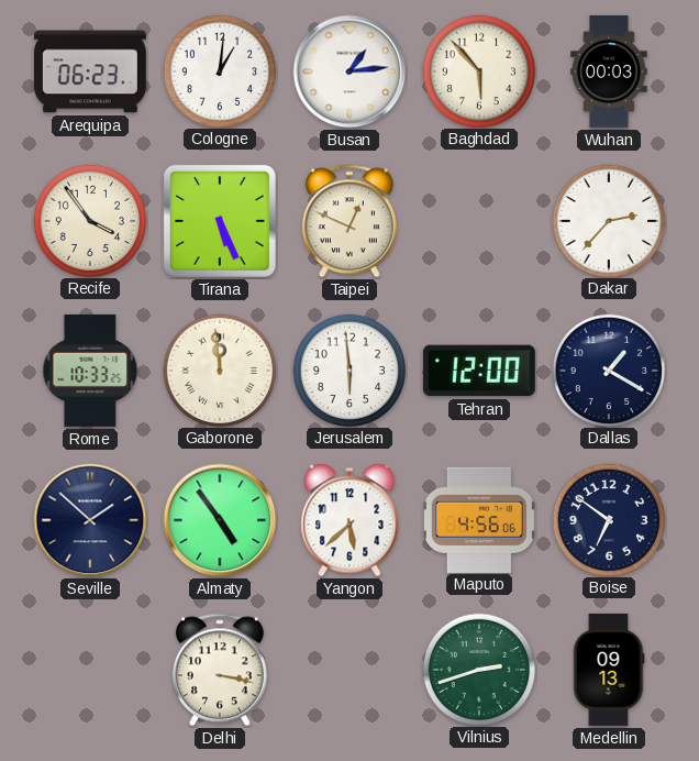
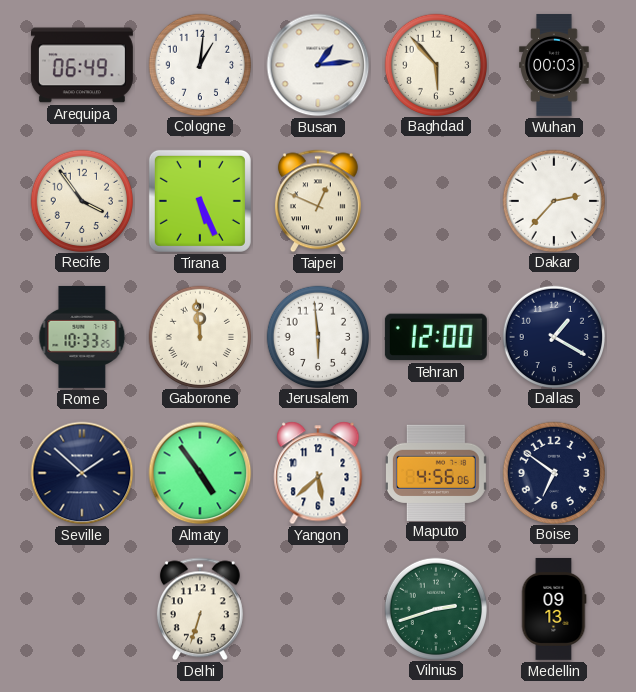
Arequipa: 06:23 -> 06:49
Delhi: 3:17 -> 6:33
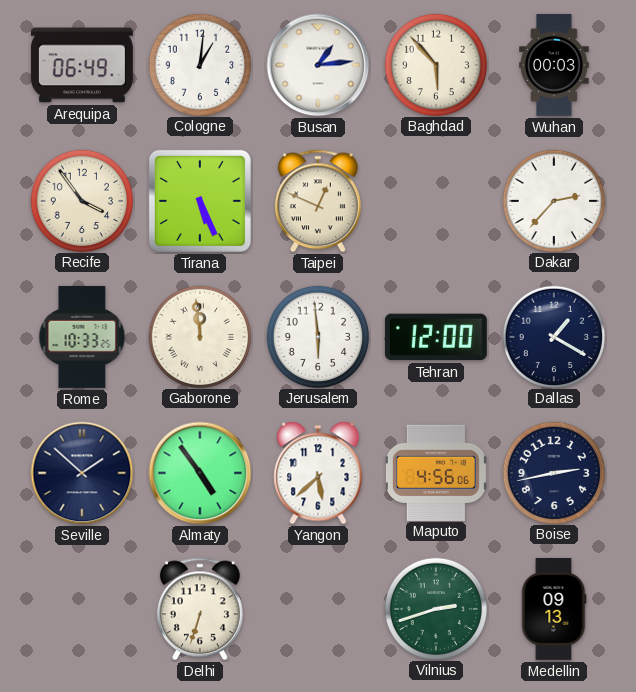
Boise: 6:51 -> 2:43
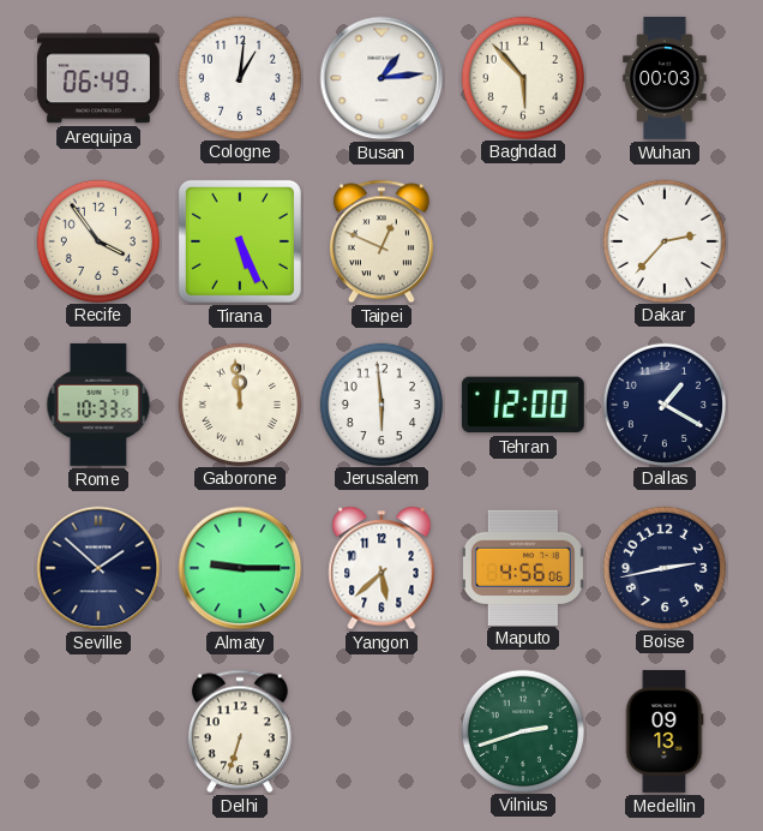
Almaty: 4:54 -> 9:15
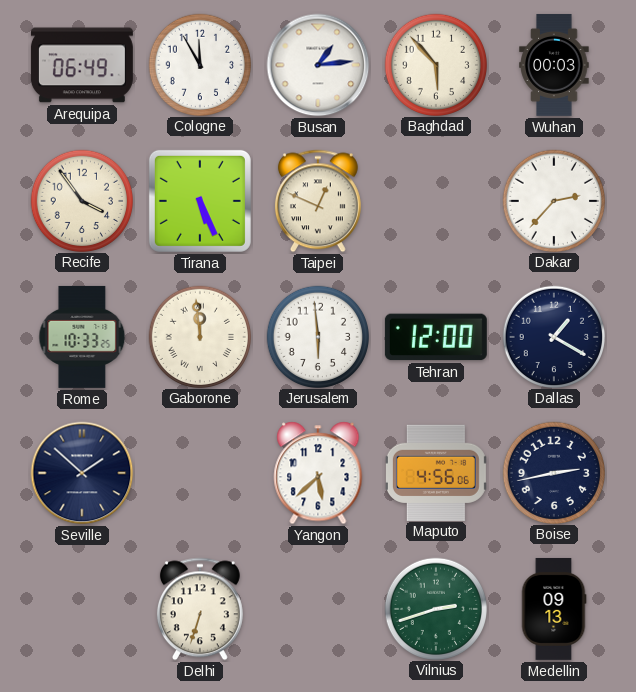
Cologne: 1:01 -> 11:55
Almaty: 9:15 -> none
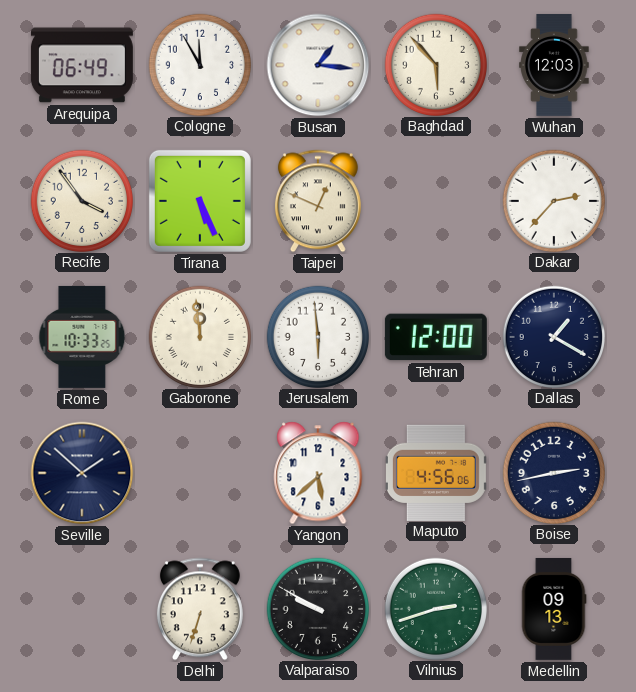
Busan: 1:14 -> 1:16
Wuhan: 00:03 -> 12:03
Valparaiso: none -> 9:50
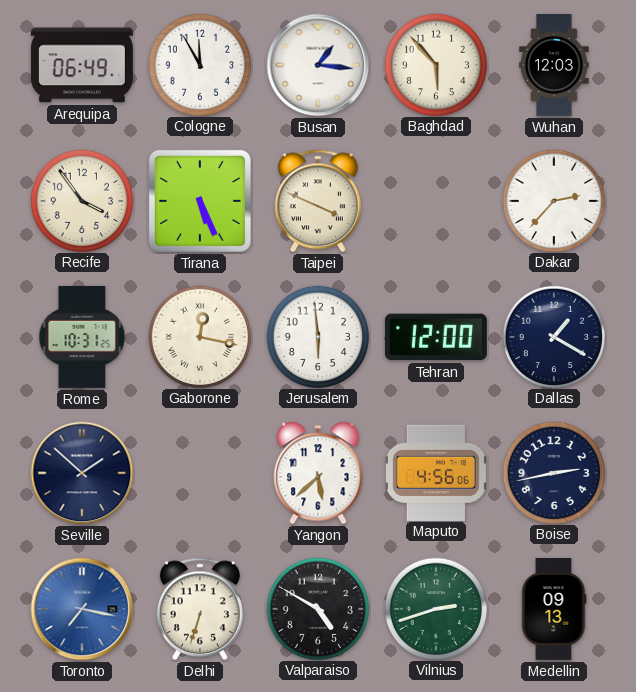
Taipei: 12:49 -> 3:49
Rome: 10:33 -> 10:31
Gaborone: 11:59 -> 12:17
Toronto: none -> 7:17
Valparaiso: 9:50 -> 4:50
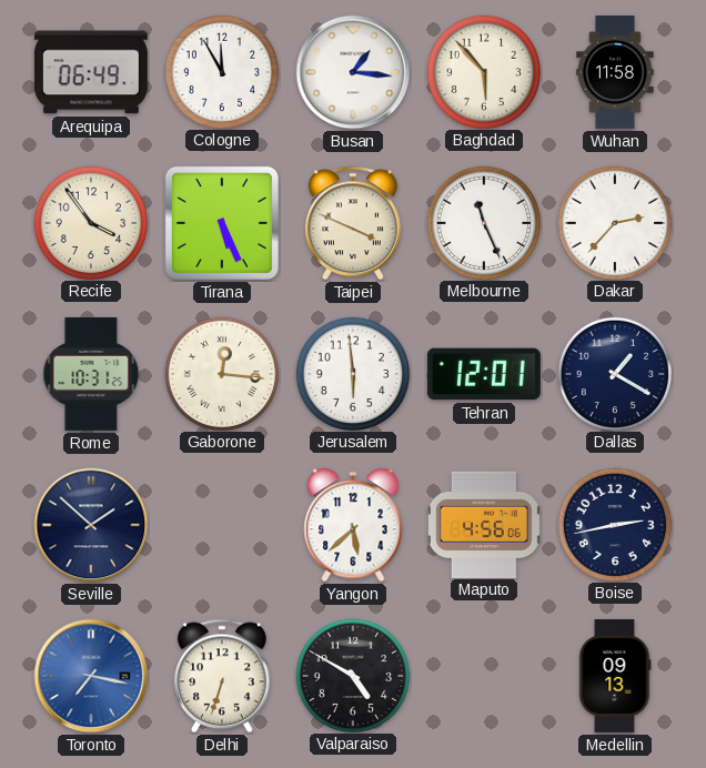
Wuhan: 12:03 -> 11:58
Melbourne: none -> 11:26
Gaborone: 12:17 -> 12:16
Tehran: 12:00 -> 12:01
Vilnius: 2:42 -> none
